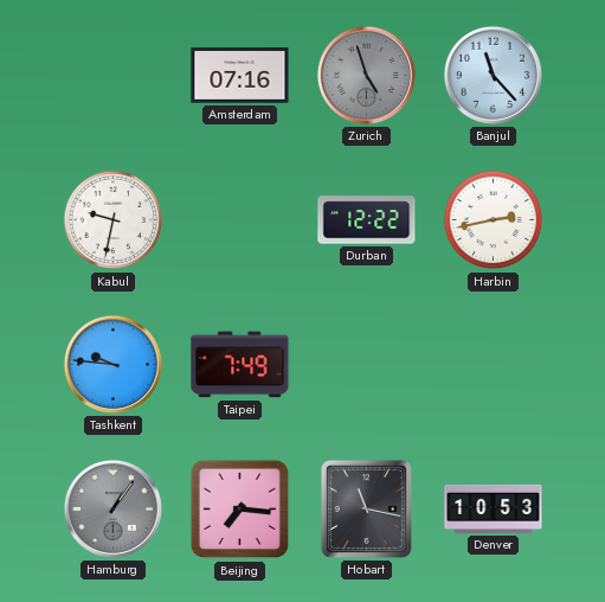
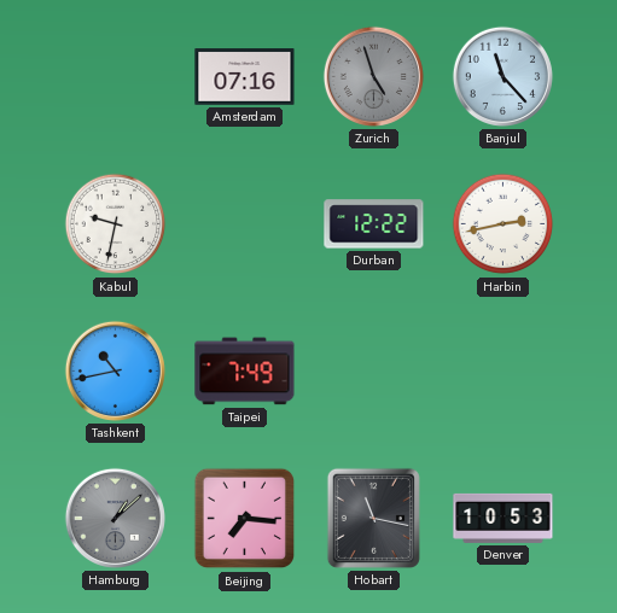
Tashkent: 9:46 -> 10:43
Hamburg: 1:06 -> 1:08
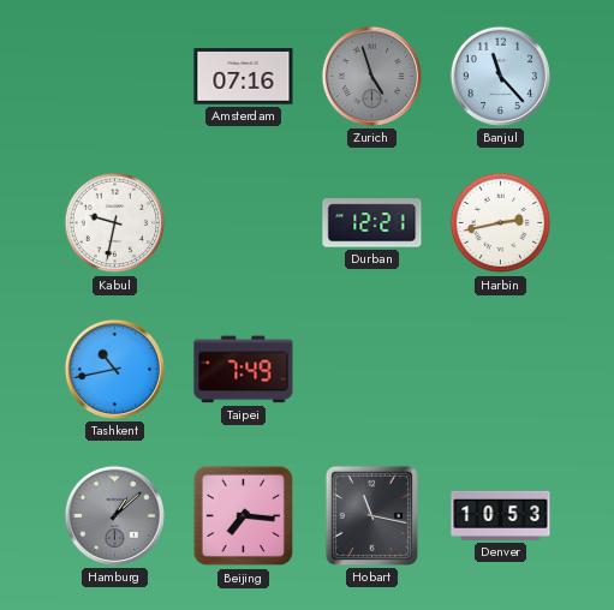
Durban: 12:22 -> 12:21
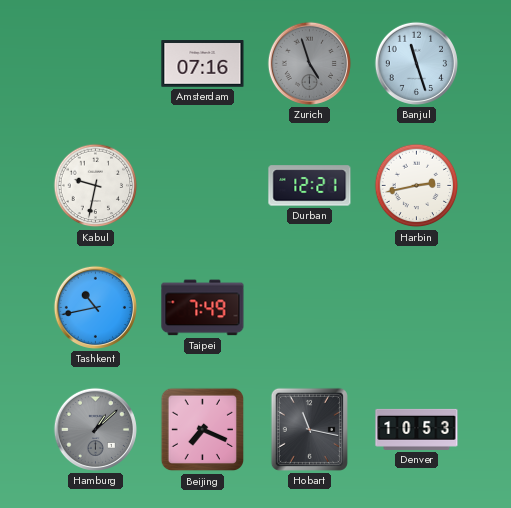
Banjul: 11:23 -> 11:27
Beijing: 7:16 -> 7:19
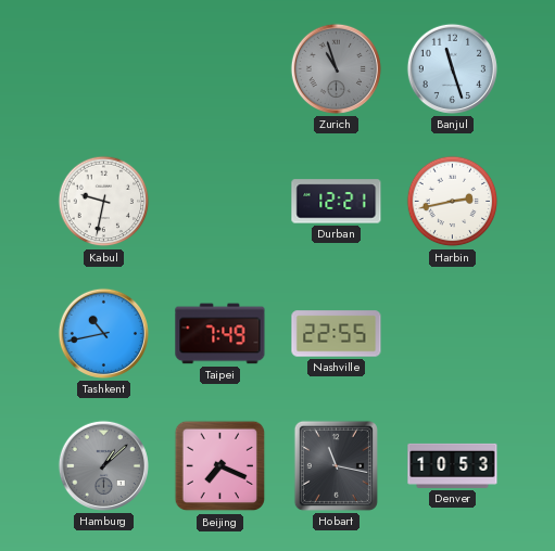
Amsterdam: 07:16 -> none
Zurich: 4:57 -> 10:57
Nashville: none -> 22:55
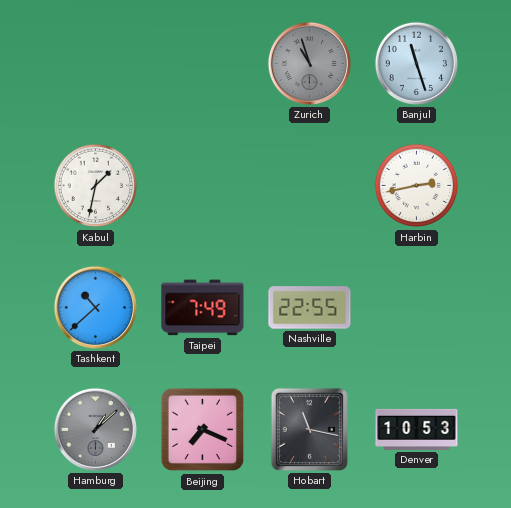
Kabul: 9:32 -> 1:32
Durban: 12:21 -> none
Tashkent: 10:43 -> 10:38
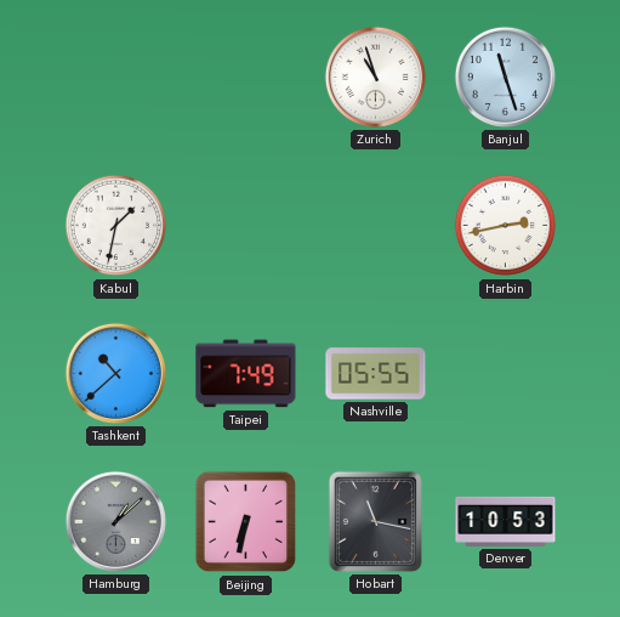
Zurich dial: grey -> white
Nashville: 22:55 -> 05:55
Beijing: 7:19 -> 6:32
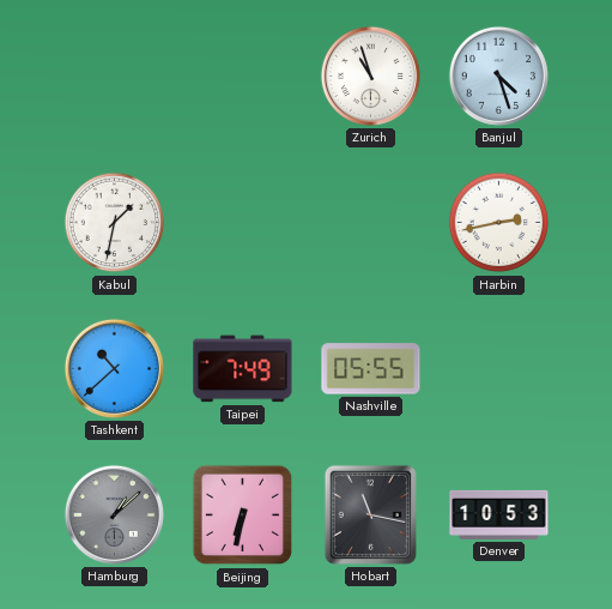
Banjul: 11:27 -> 4:27
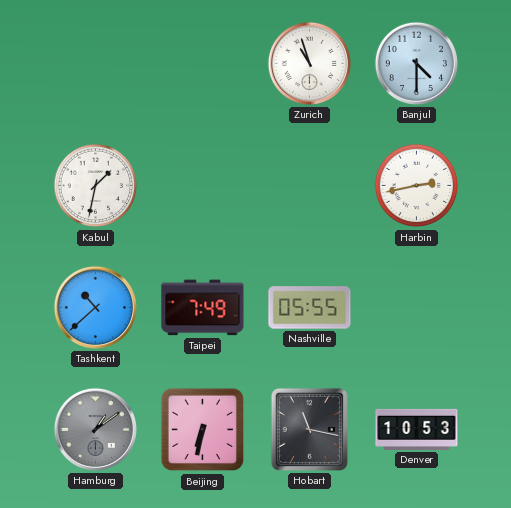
Banjul: 4:27 -> 4:30
Hamburg: 1:08 -> 1:09
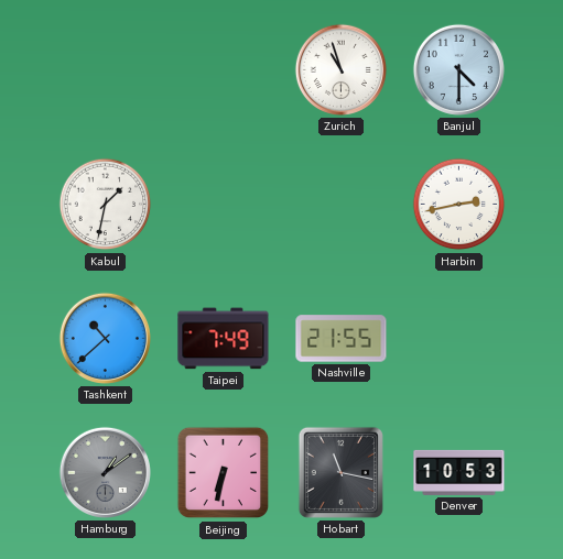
Nashville: 05:55 -> 21:55
